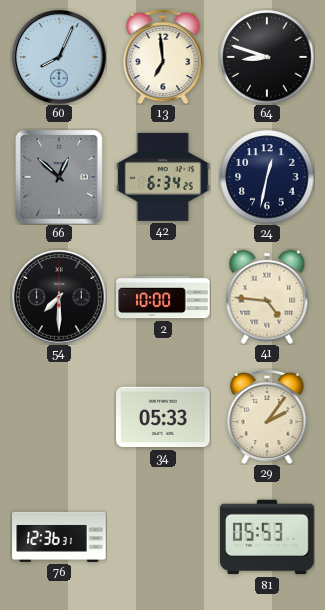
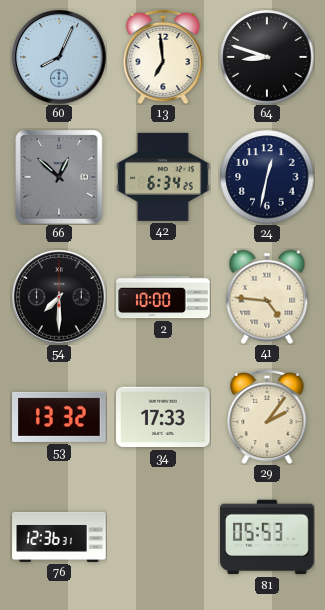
53: none -> 13:32
34: 05:33 -> 17:33
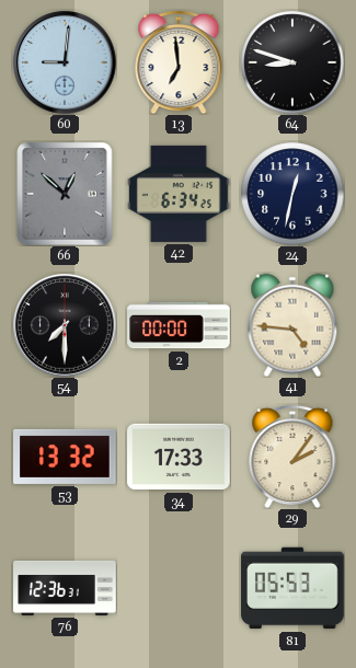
60: 8:04 -> 9:01
2: 10:00 -> 00:00
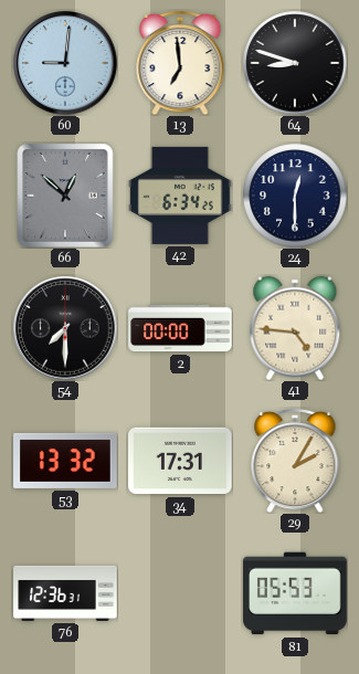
24: 12:32 -> 12:30
34: 17:33 -> 17:31
29: 2:06 -> 2:05
